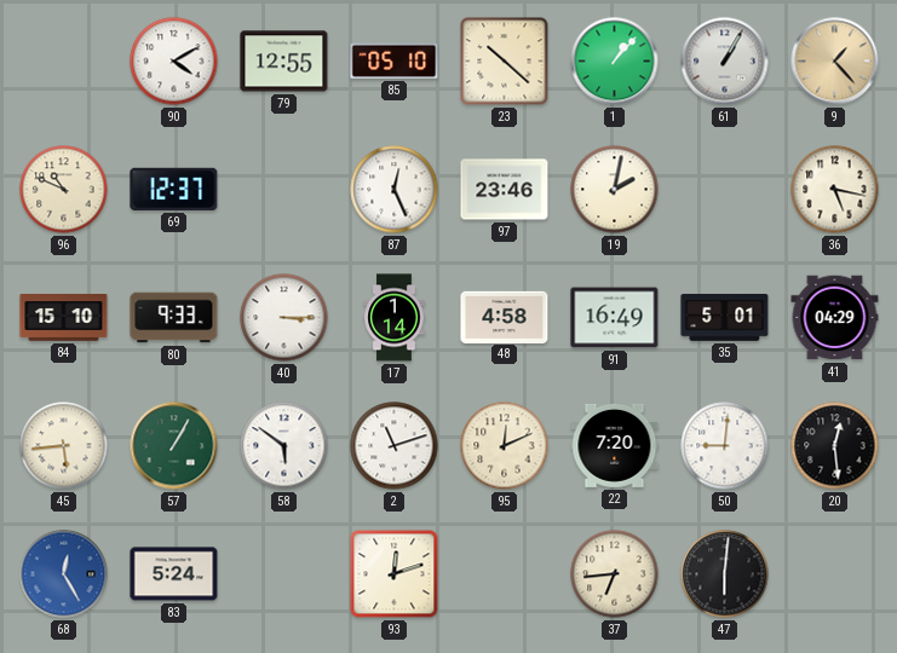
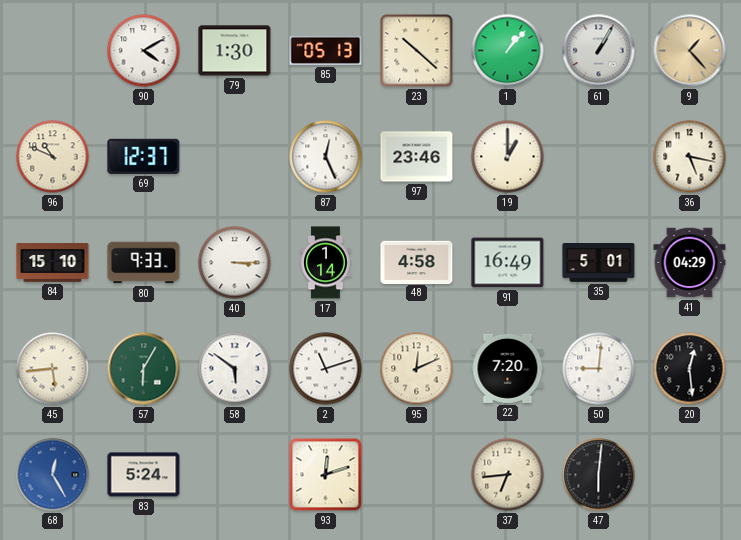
79: 12:55 -> 1:30
85: 05:10 -> 05:13
19: 2:02 -> 1:00
57: 1:05 -> 6:05
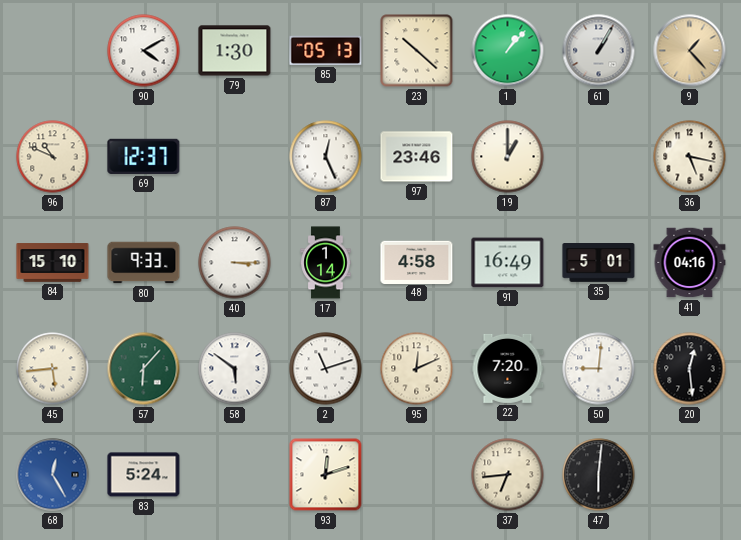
41: 04:29 -> 04:16
57: 6:05 -> 6:07
